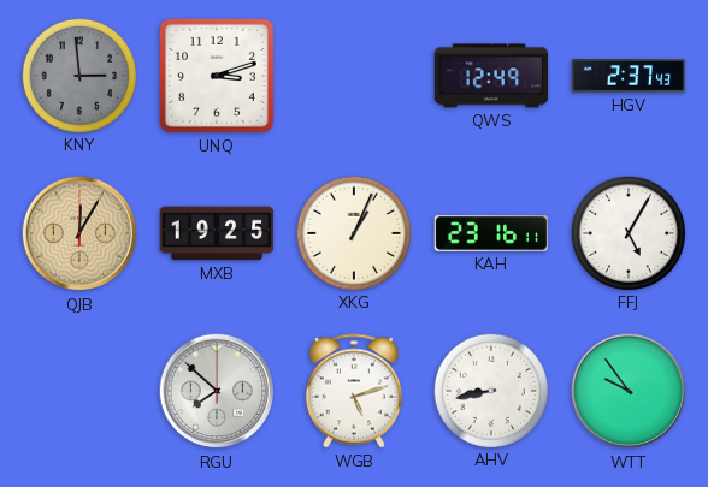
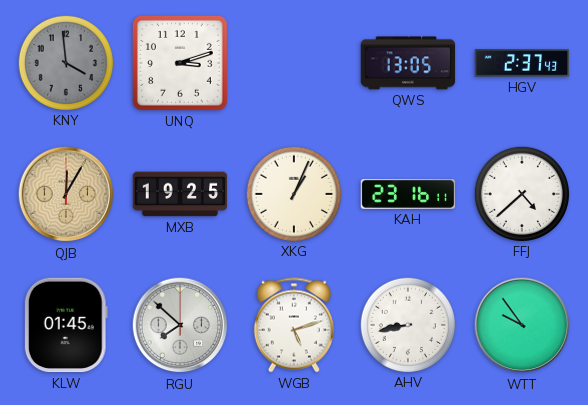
KNY: 2:59 -> 3:59
QWS: 12:49 -> 13:05
FFJ: 5:05 -> 4:38
KLW: none -> 01:45
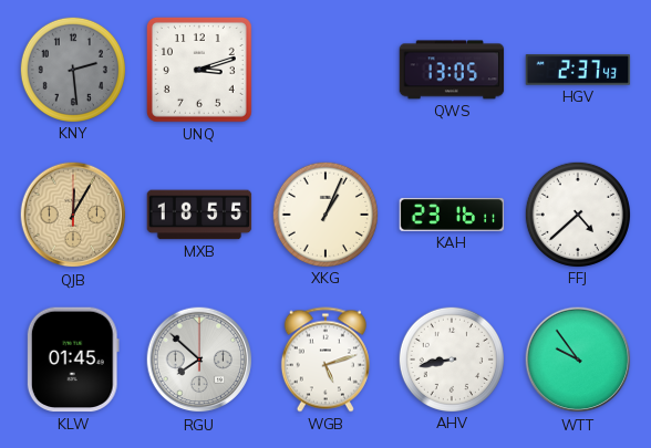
KNY: 3:59 -> 2:29
MXB: 19:25 -> 18:55
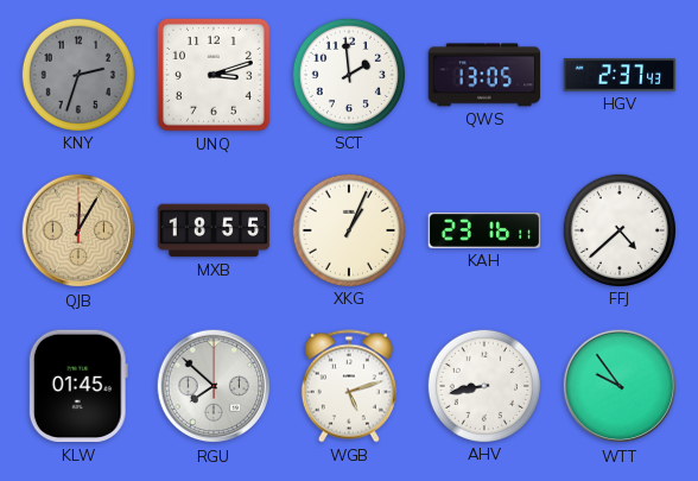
KNY: 2:29 -> 2:33
SCT: none -> 1:59
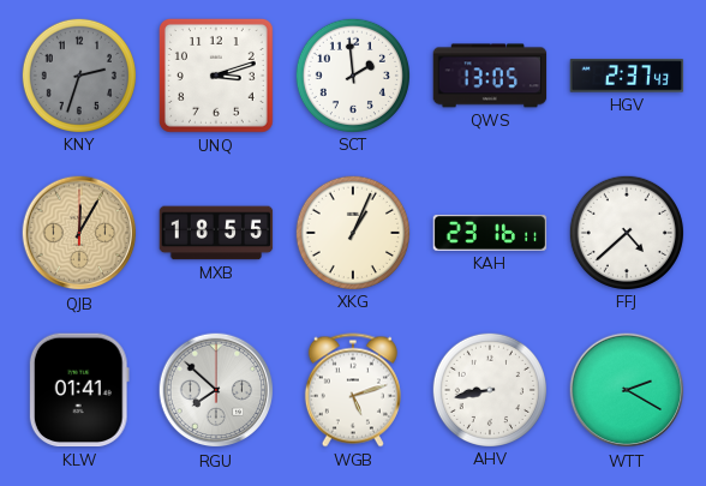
KLW: 01:45 -> 01:41
WTT: 9:54 -> 2:20
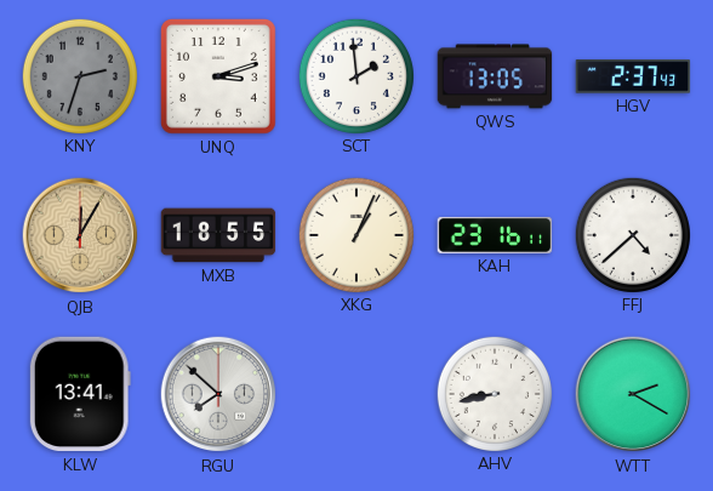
KLW: 01:41 -> 13:41
WGB: 5:12 -> none
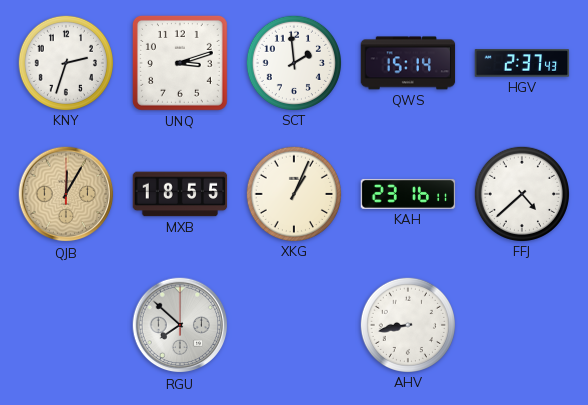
KNY dial: grey -> white
QWS: 13:05 -> 15:14
KLW: 13:41 -> none
WTT: 2:20 -> none
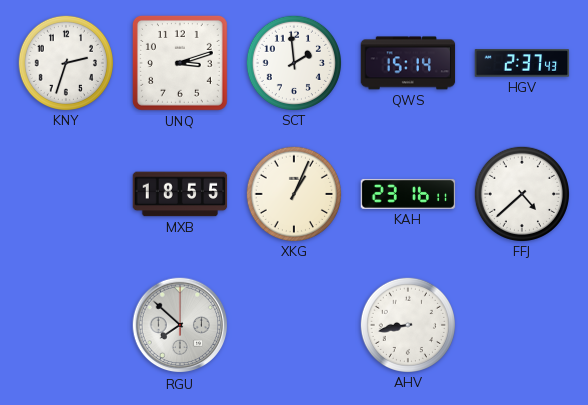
QJB: 12:05 -> none
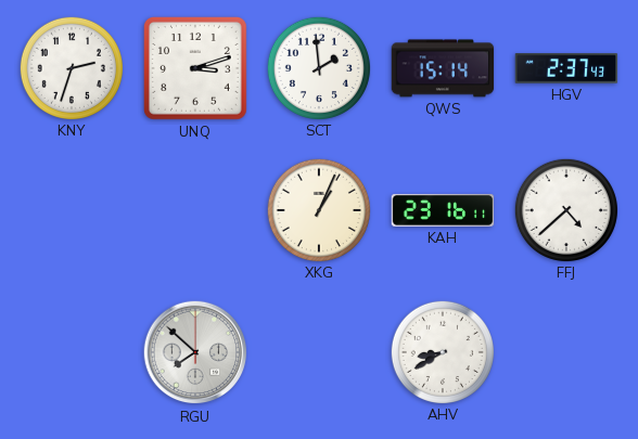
MXB: 18:55 -> none
AHV: 8:43 -> 8:40
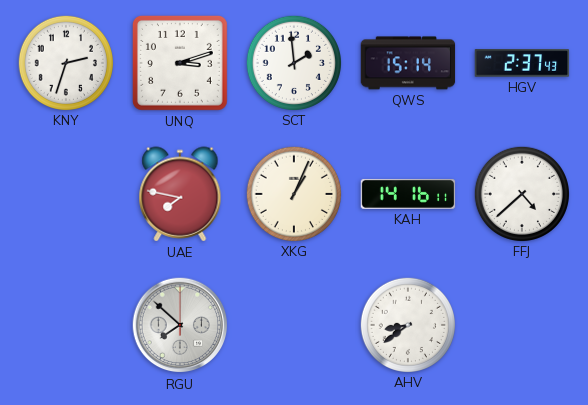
UAE: none -> 7:47
KAH: 23:16 -> 14:16
AHV: 8:40 -> 8:39
